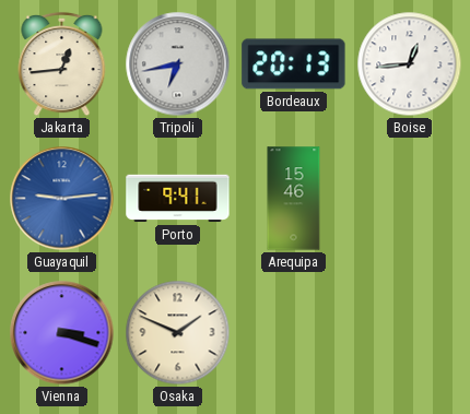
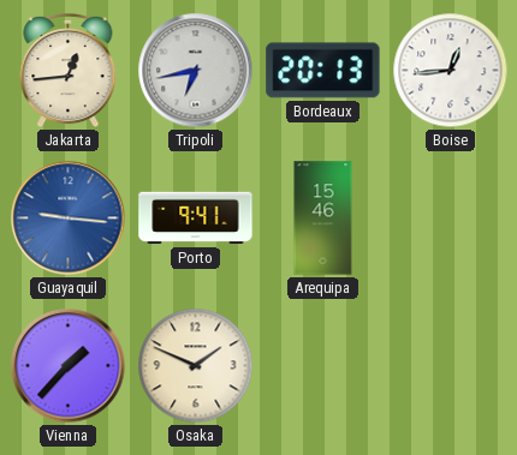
Guayaquil: 9:14 -> 9:16
Vienna: 3:18 -> 1:37
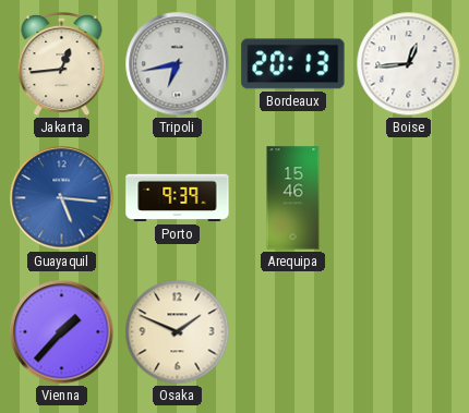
Guayaquil: 9:16 -> 5:16
Porto: 9:41 -> 9:39
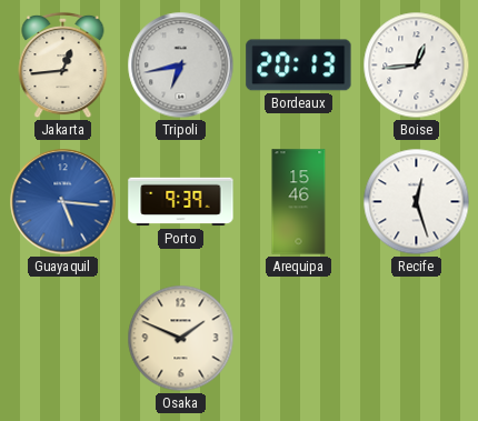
Recife: none -> 12:27
Vienna: 1:37 -> none
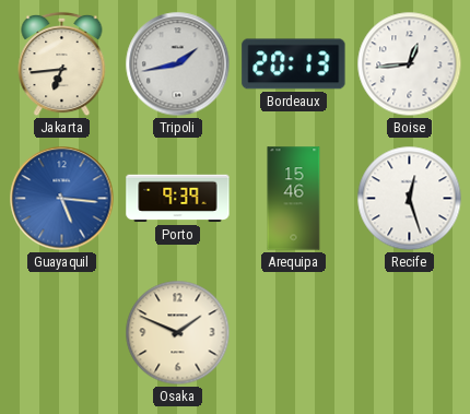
Jakarta: 12:44 -> 6:44
Tripoli: 6:43 -> 1:43
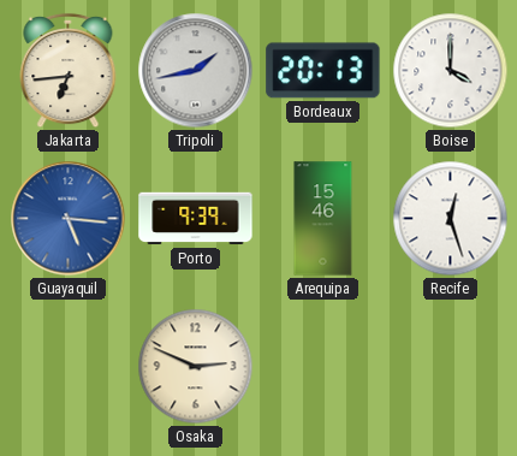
Boise: 12:44 -> 4:00
Osaka: 1:49 -> 2:49
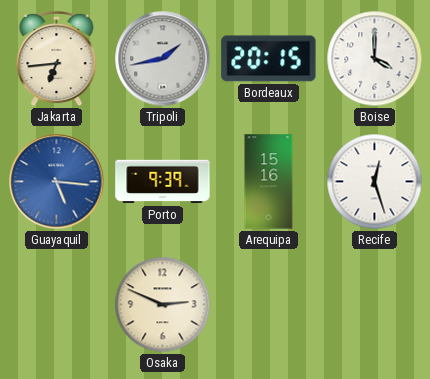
Bordeaux: 20:13 -> 20:15
Arequipa: 15:46 -> 15:16
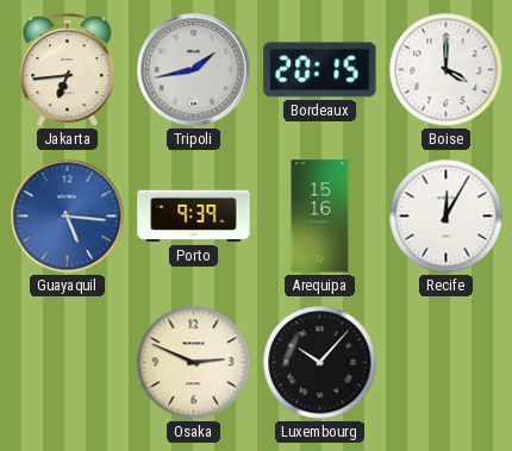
Recife: 12:27 -> 12:05
Luxembourg: none -> 10:07
